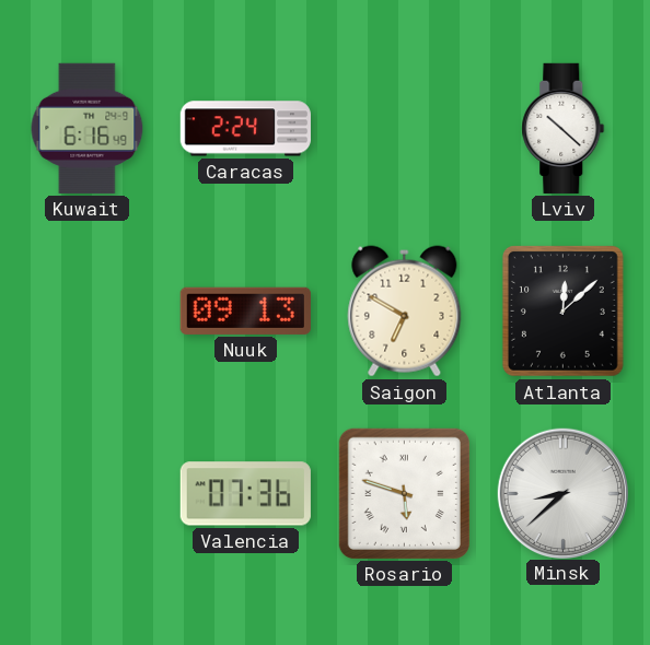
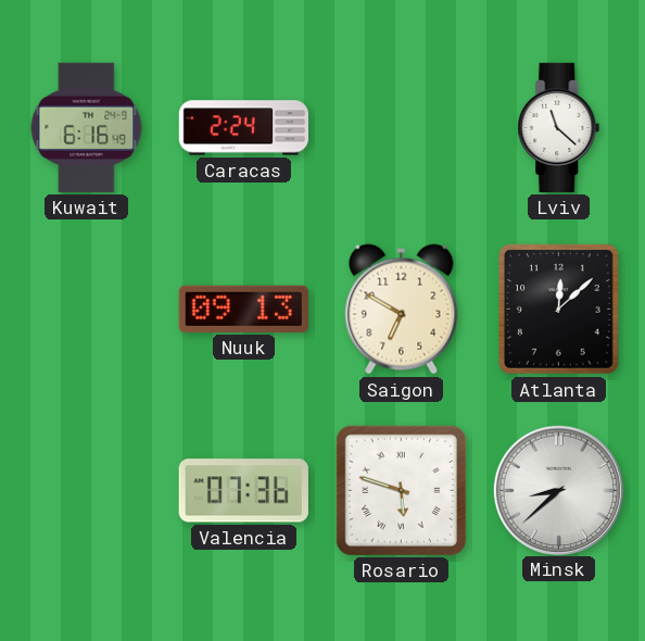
Lviv: 10:22 -> 11:22
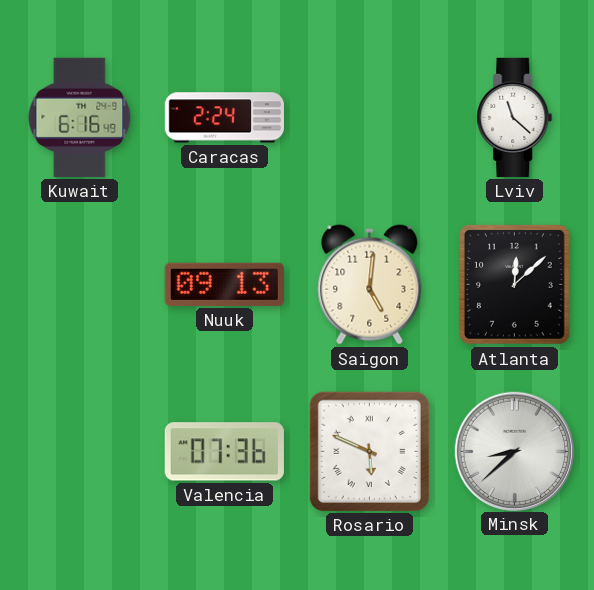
Saigon: 6:50 -> 5:01
Rosario: 5:48 -> 5:49
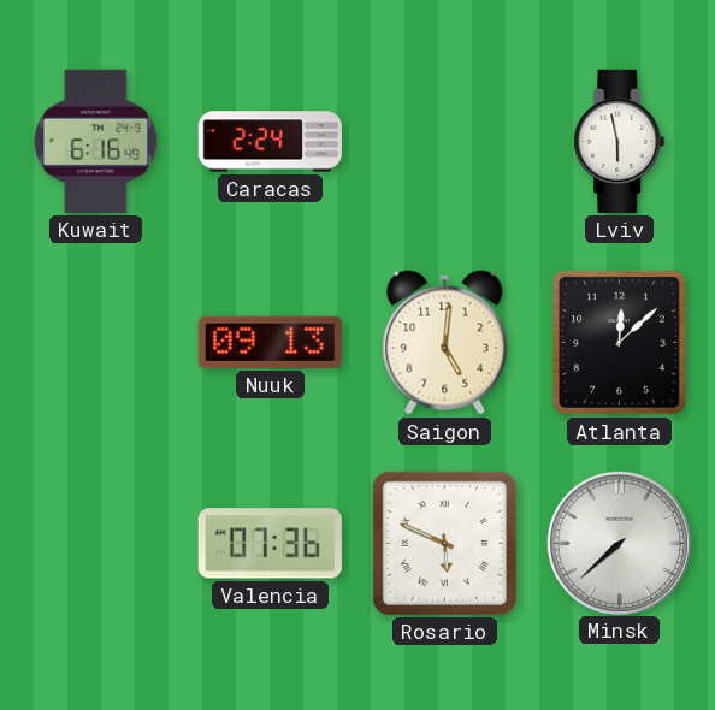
Lviv: 11:22 -> 5:58
Minsk: 8:38 -> 7:38
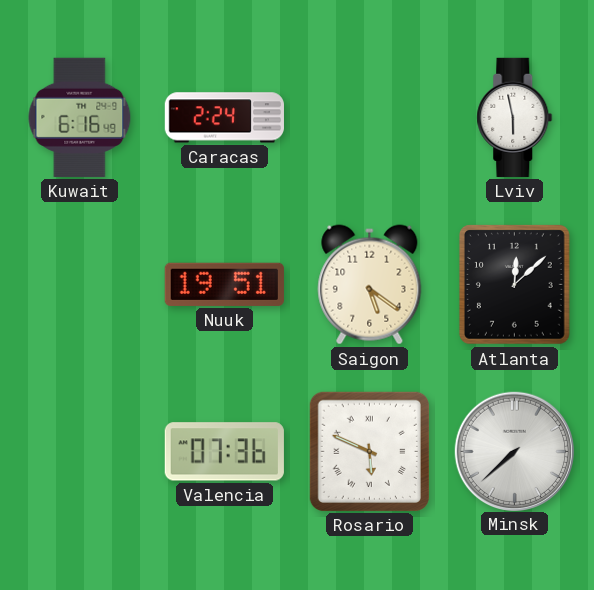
Nuuk: 09:13 -> 19:51
Saigon: 5:01 -> 5:21
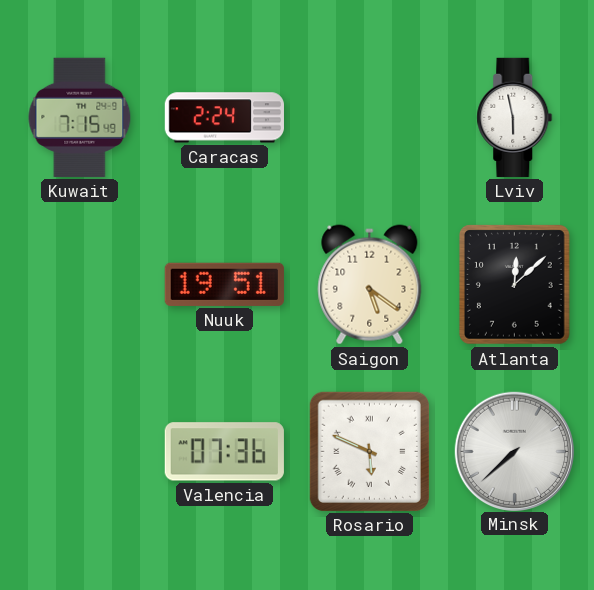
Kuwait: 6:16 -> 7:15
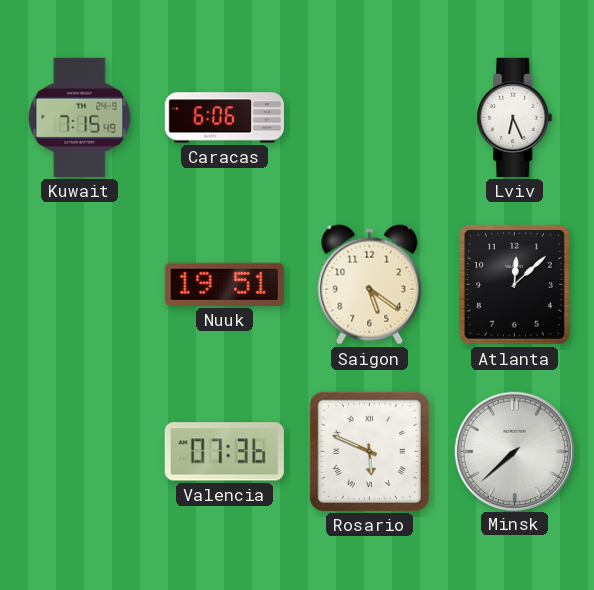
Caracas: 2:24 -> 6:06
Lviv: 5:58 -> 6:26
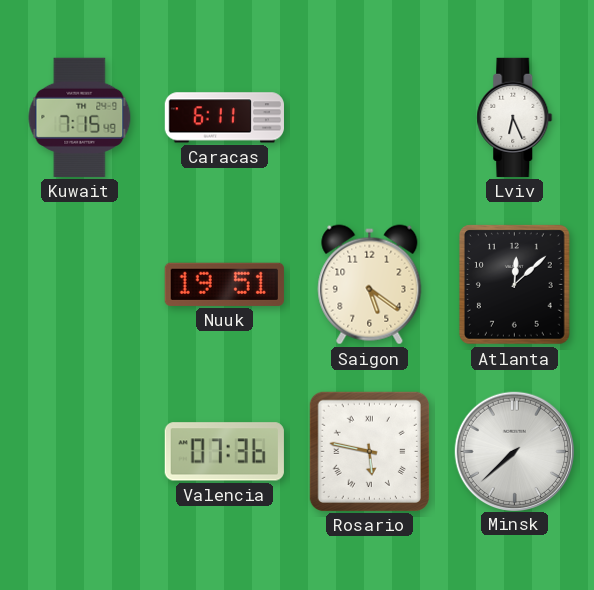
Caracas: 6:06 -> 6:11
Rosario: 5:49 -> 5:47
